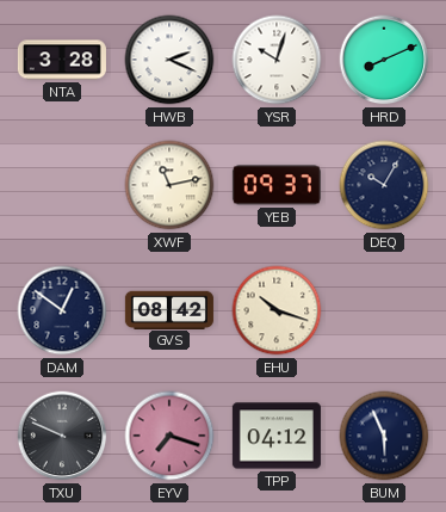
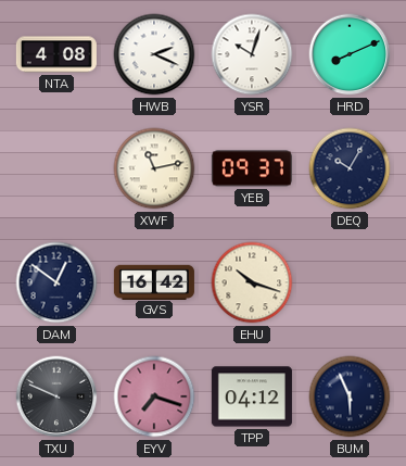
NTA: 3:28 -> 4:08
GVS: 08:42 -> 16:42
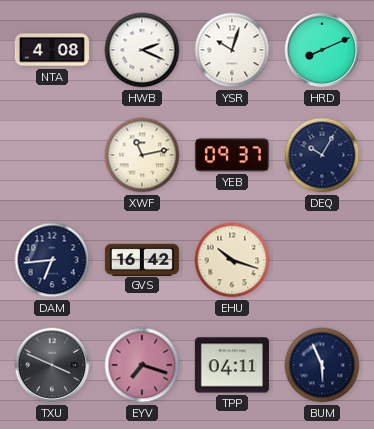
DAM: 12:51 -> 6:44
TXU: 9:49 -> 3:49
TPP: 04:12 -> 04:11
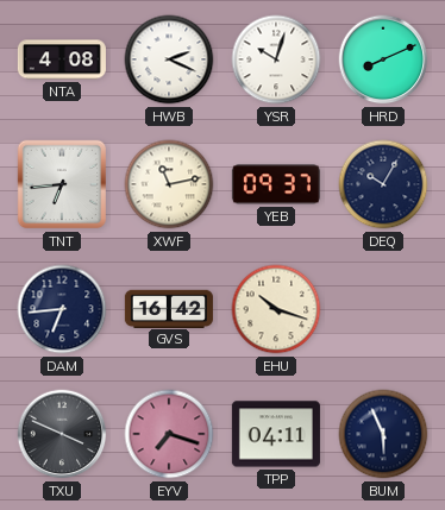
TNT: none -> 6:44
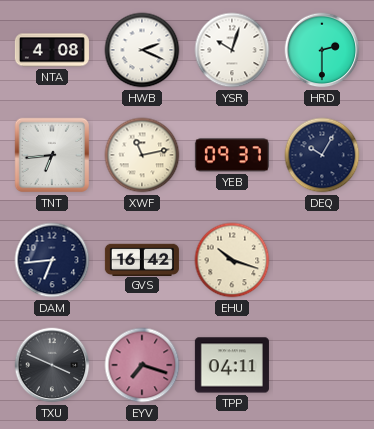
HRD: 8:11 -> 2:30
BUM: 5:56 -> none
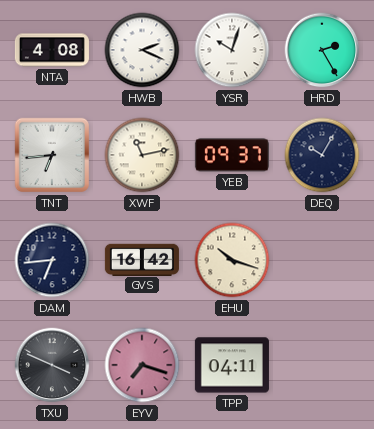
HRD: 2:30 -> 2:25
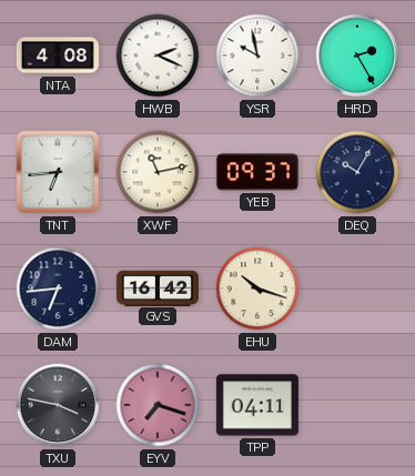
YSR: 10:03 -> 9:58
TXU: 3:49 -> 3:47
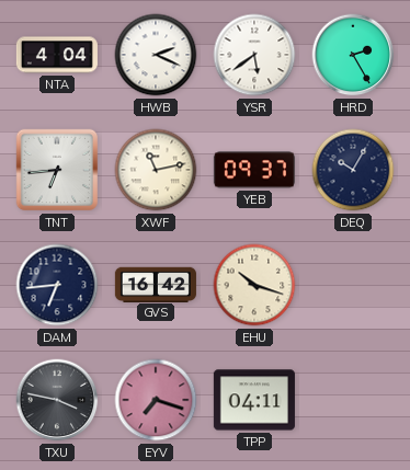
NTA: 4:08 -> 4:04
YSR: 9:58 -> 5:39
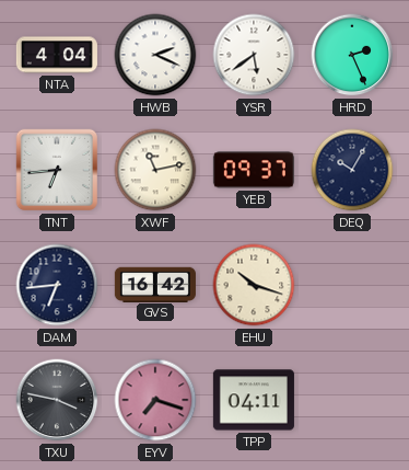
HRD: 2:25 -> 2:26
